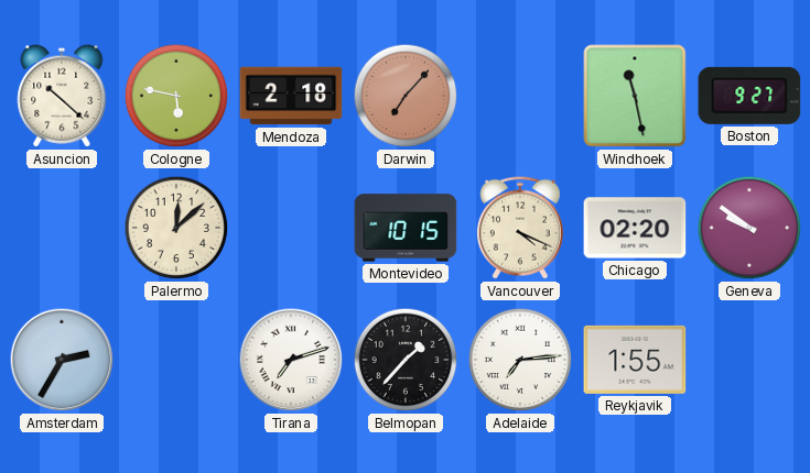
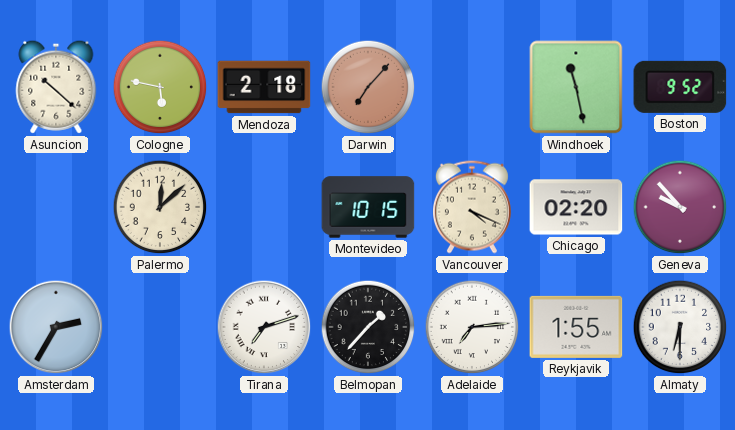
Boston: 9:27 -> 9:52
Geneva: 9:51 -> 9:53
Almaty: none -> 6:30
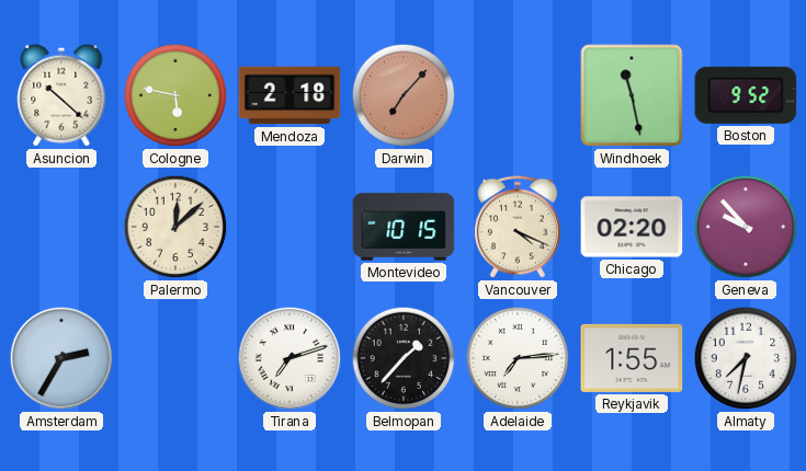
Almaty: 6:30 -> 7:32
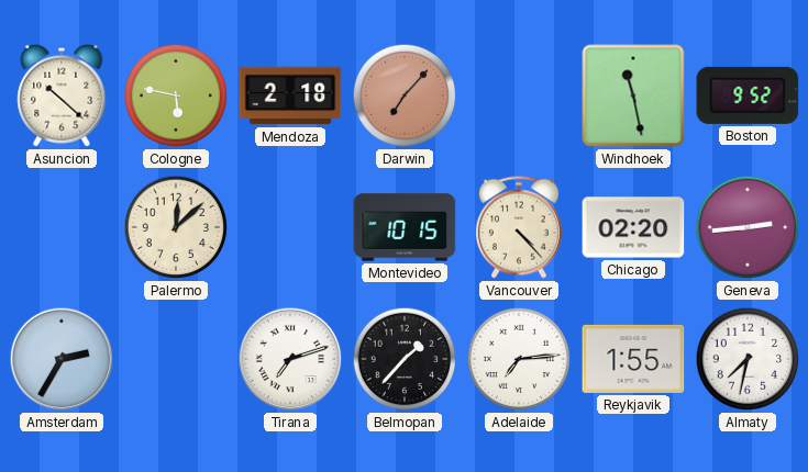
Vancouver: 4:19 -> 4:23
Geneva: 9:53 -> 2:44
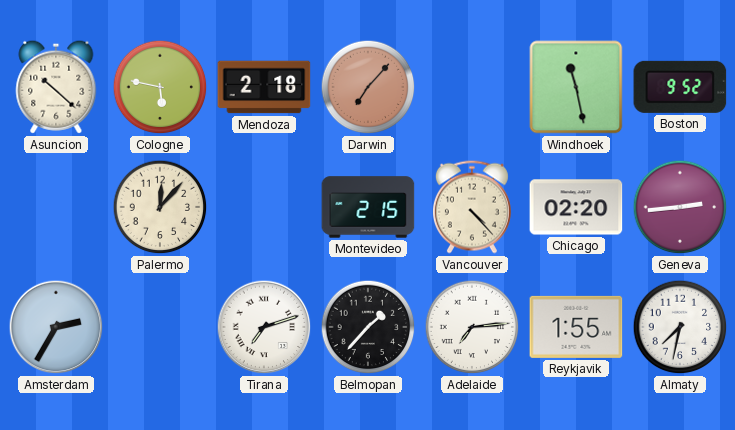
Palermo: 12:08 -> 12:07
Montevideo: 10:15 -> 2:15
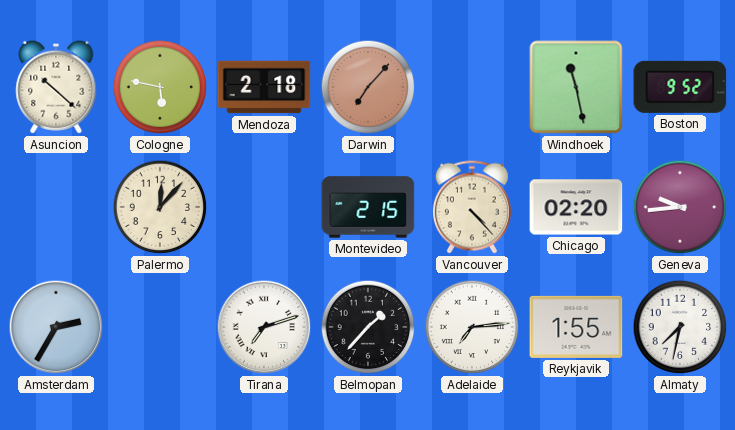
Geneva: 2:44 -> 9:44
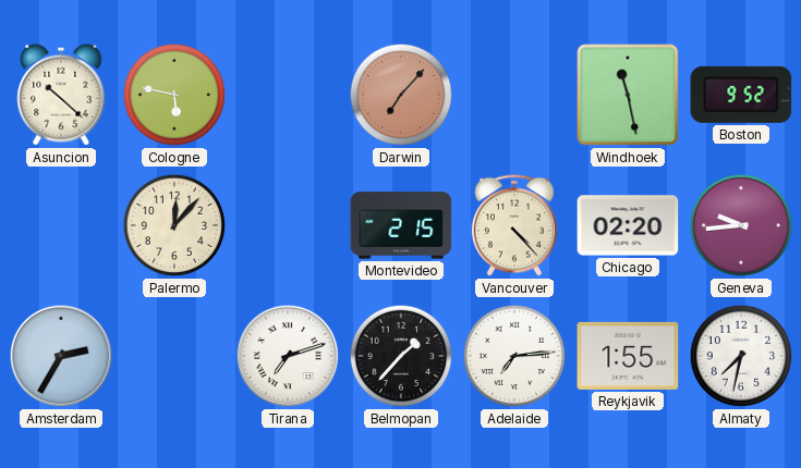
Mendoza: 2:18 -> none
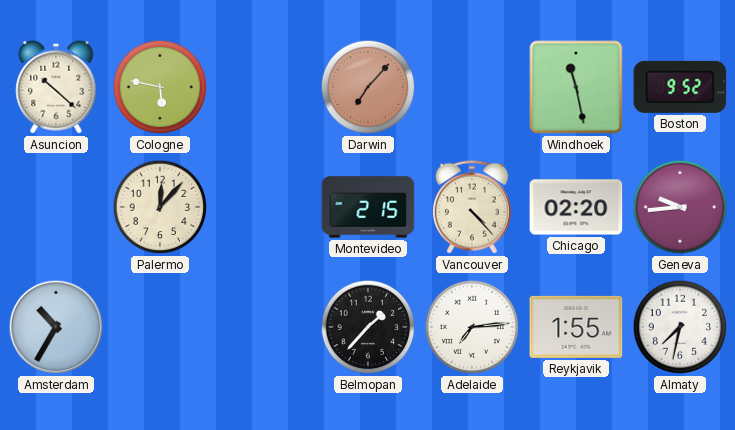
Amsterdam: 2:35 -> 10:35
Tirana: 7:12 -> none
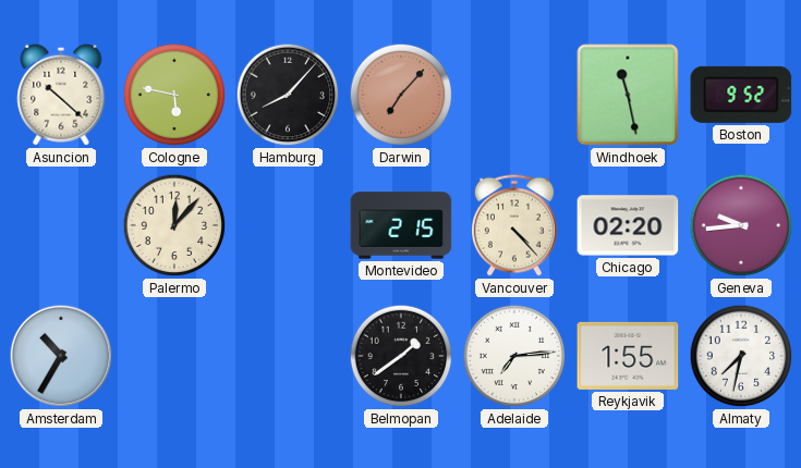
Hamburg: none -> 8:07
Belmopan: 1:37 -> 1:39
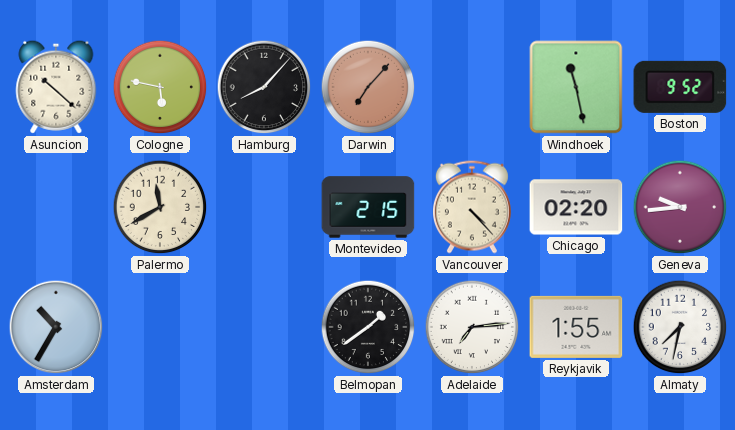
Palermo: 12:07 -> 11:40
